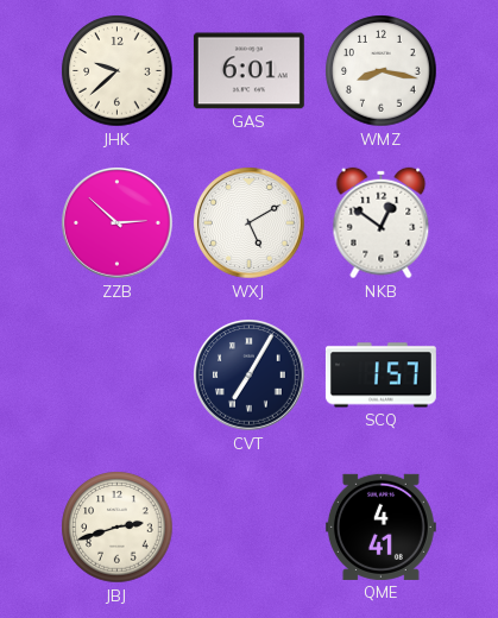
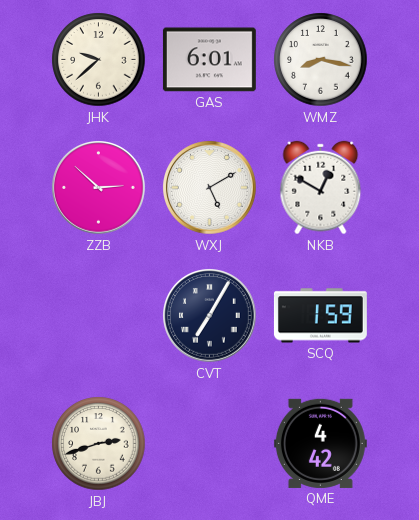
NKB: 12:51 -> 12:50
SCQ: 1:57 -> 1:59
QME: 4:41 -> 4:42
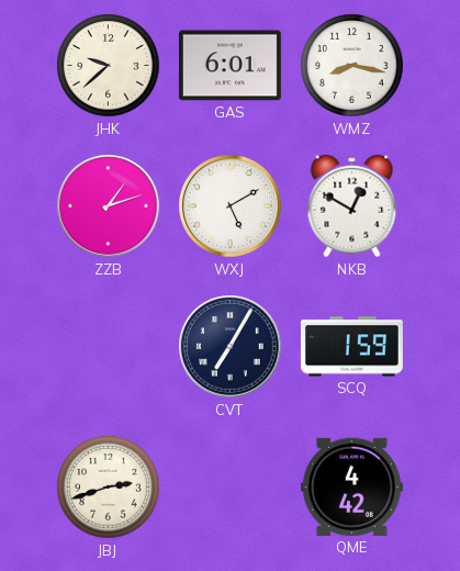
ZZB: 2:52 -> 1:12
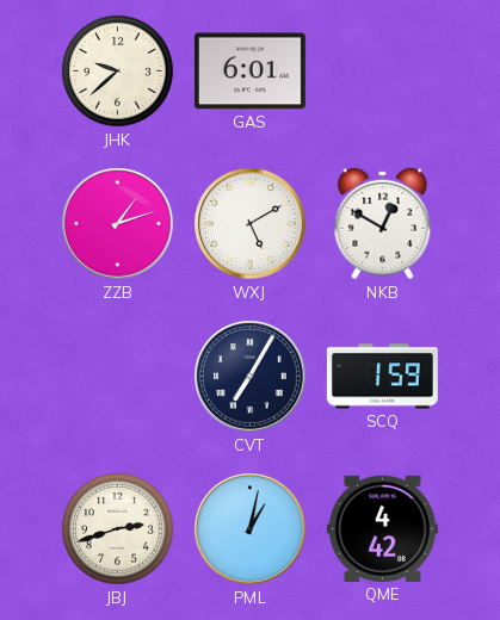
WMZ: 8:17 -> none
PML: none -> 1:02
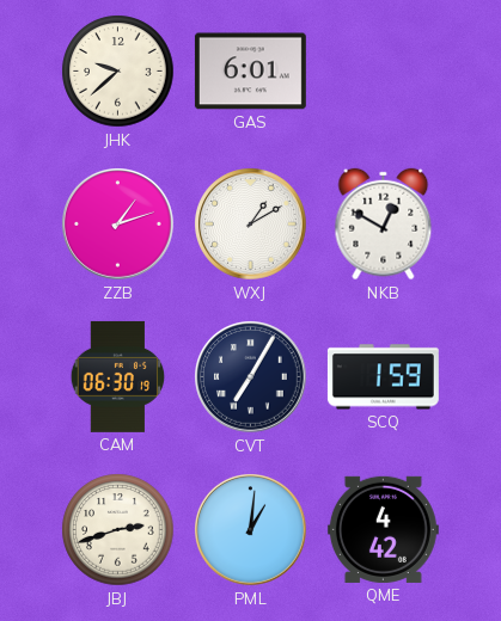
WXJ: 5:10 -> 1:10
CAM: none -> 06:30
PML: 1:02 -> 1:01
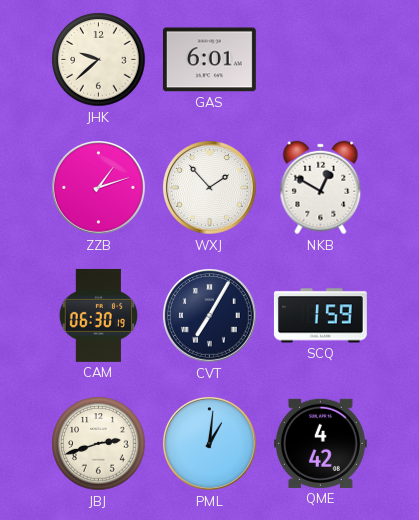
WXJ: 1:10 -> 1:53
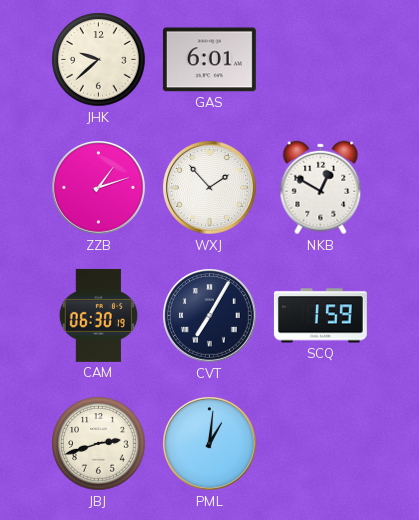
QME: 4:42 -> none
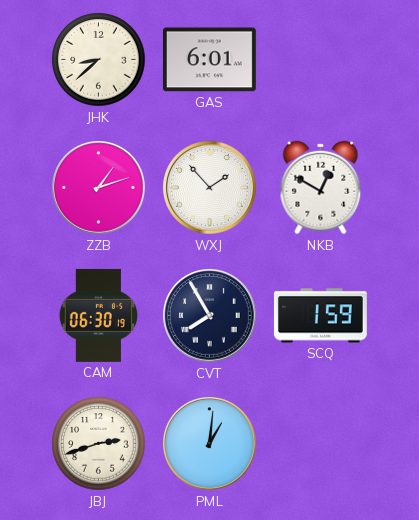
JHK: 9:38 -> 8:38
CVT: 7:05 -> 7:55
